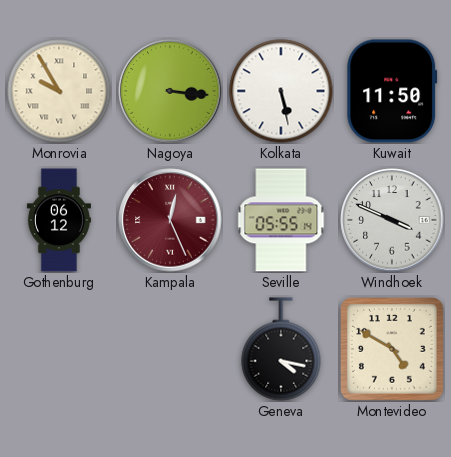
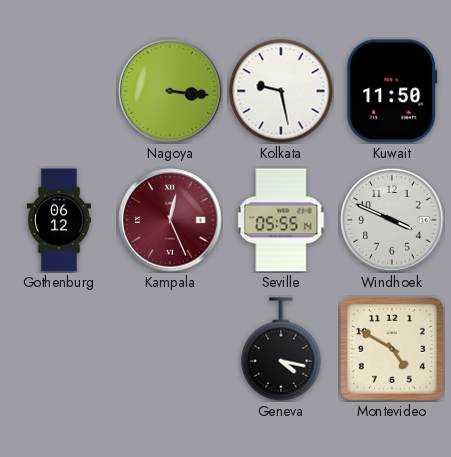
Monrovia: 9:55 -> none
Kolkata: 5:28 -> 9:28
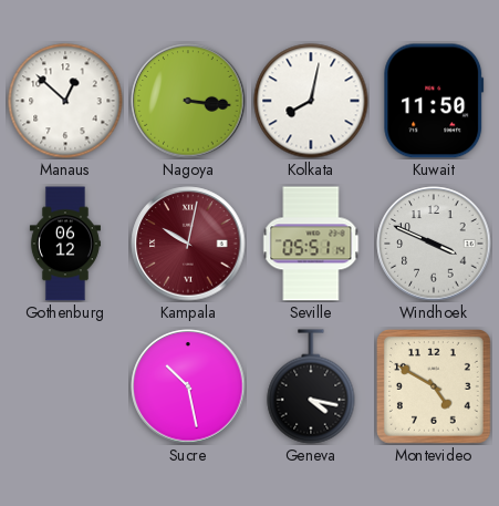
Manaus: none -> 12:52
Kolkata: 9:28 -> 8:02
Kampala: 12:26 -> 10:02
Seville: 05:55 -> 05:51
Sucre: none -> 10:28
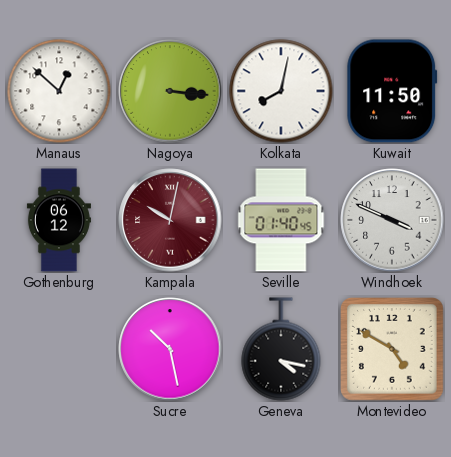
Seville: 05:51 -> 01:40
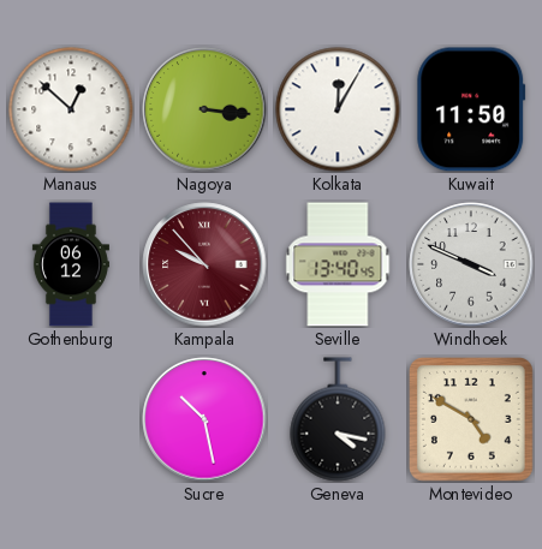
Kolkata: 8:02 -> 12:05
Kampala: 10:02 -> 9:53
Seville: 01:40 -> 13:40
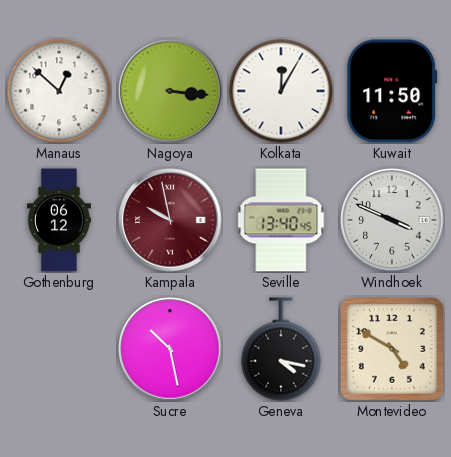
Kampala: 9:53 -> 9:58
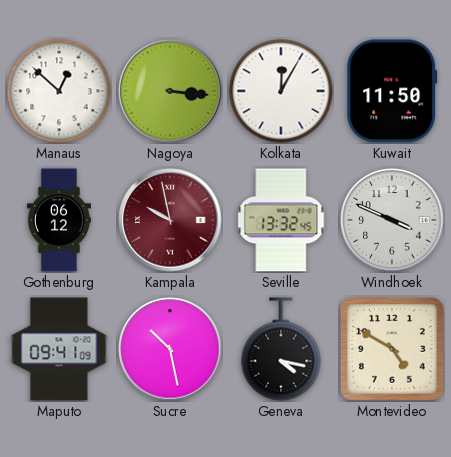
Seville: 13:40 -> 13:32
Maputo: none -> 09:41
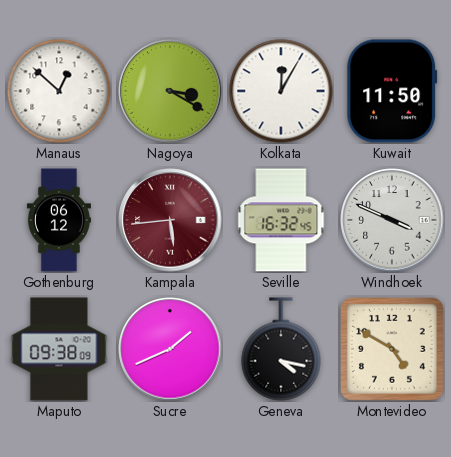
Nagoya: 3:16 -> 3:20
Kampala: 9:58 -> 5:44
Seville: 13:32 -> 16:32
Maputo: 09:41 -> 09:38
Sucre: 10:28 -> 1:41
